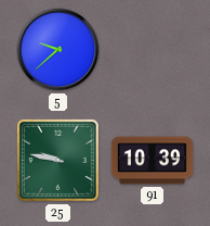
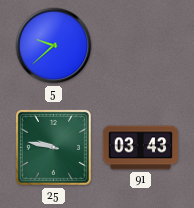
91: 10:39 -> 03:43
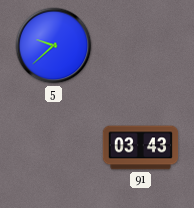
25: 9:47 -> none
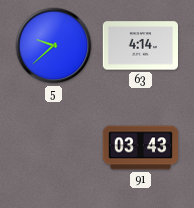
63: none -> 4:14
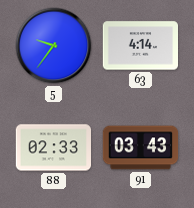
5: 9:38 -> 9:36
88: none -> 02:33
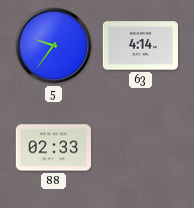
91: 03:43 -> none
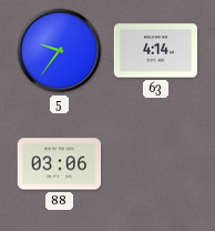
88: 02:33 -> 03:06
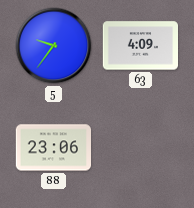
63: 4:14 -> 4:09
88: 03:06 -> 23:06
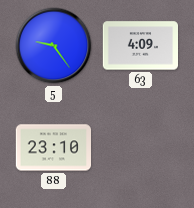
5: 9:36 -> 9:24
88: 23:06 -> 23:10
